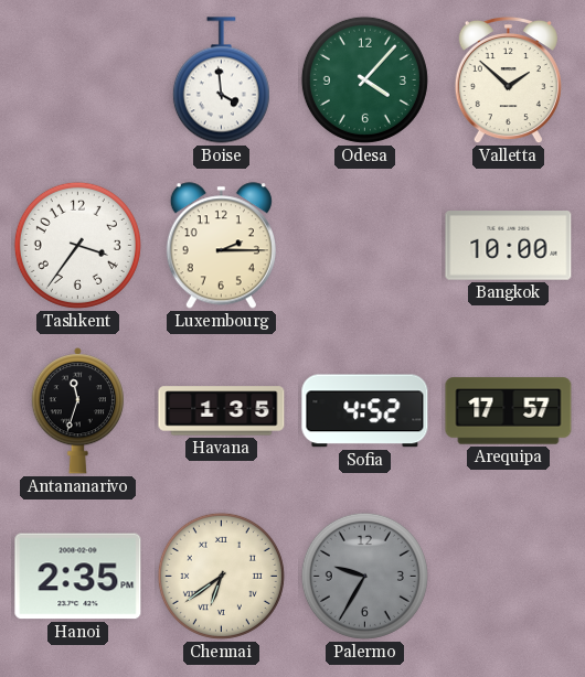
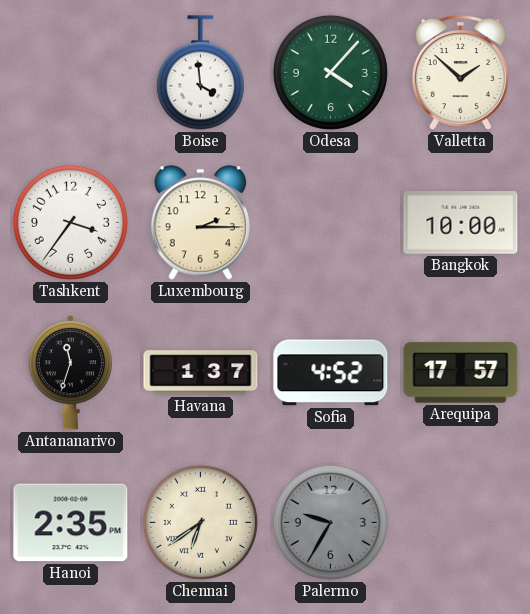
Havana: 1:35 -> 1:37
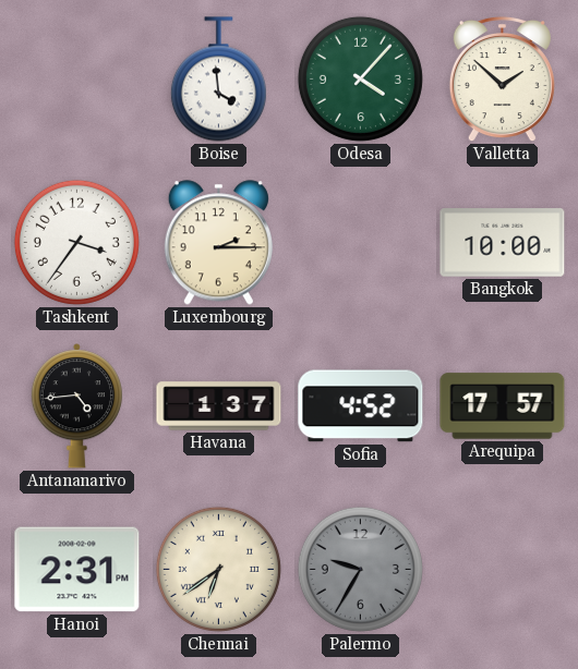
Antananarivo: 11:33 -> 4:44
Hanoi: 2:35 -> 2:31
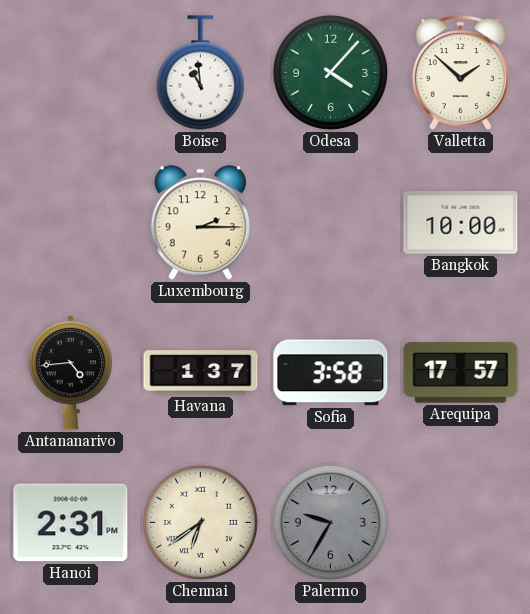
Boise: 3:59 -> 10:59
Tashkent: 3:36 -> none
Sofia: 4:52 -> 3:58
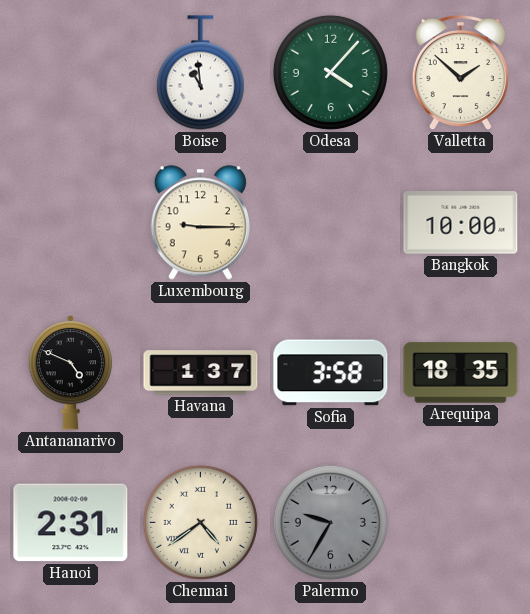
Luxembourg: 2:15 -> 9:15
Antananarivo: 4:44 -> 4:49
Arequipa: 17:57 -> 18:35
Chennai: 6:39 -> 4:39
